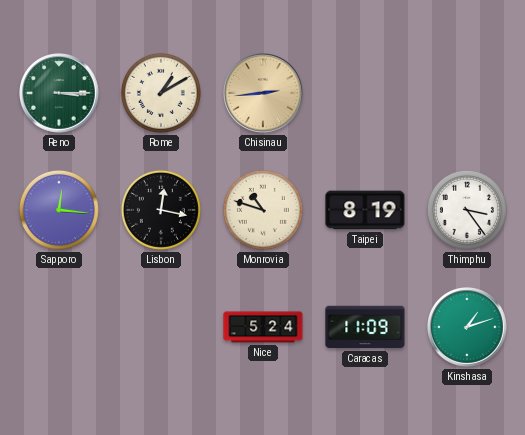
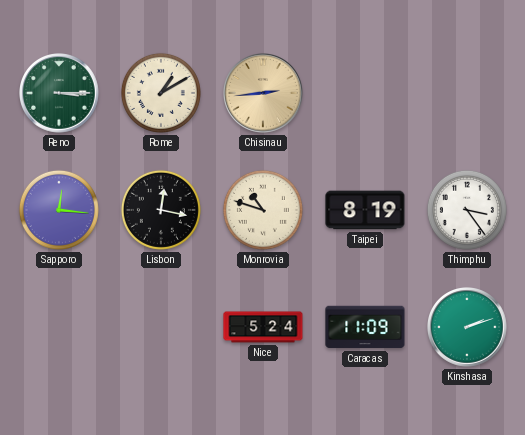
Kinshasa: 1:12 -> 2:12
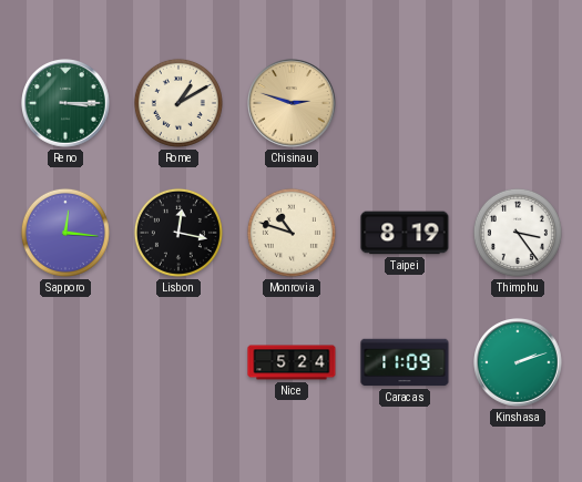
Chisinau: 2:44 -> 2:48
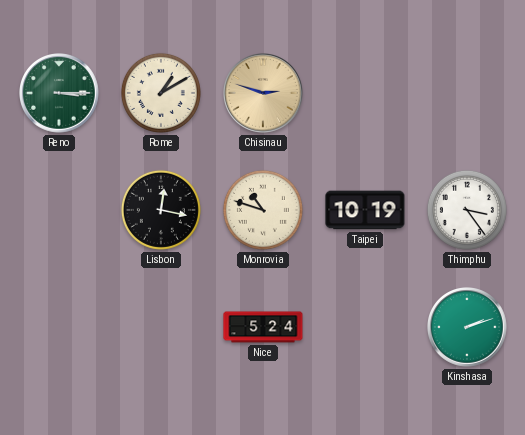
Sapporo: 12:16 -> none
Taipei: 8:19 -> 10:19
Caracas: 11:09 -> none
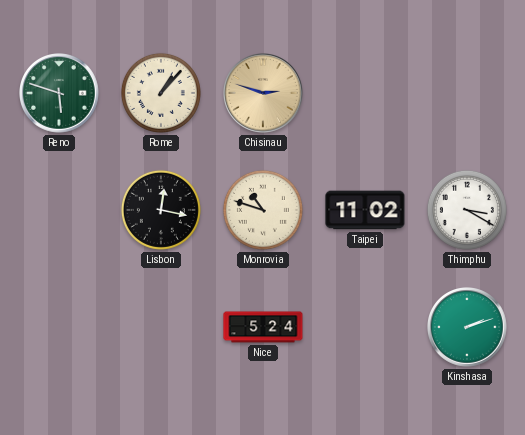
Reno: 3:15 -> 5:48
Rome: 1:10 -> 1:07
Taipei: 10:19 -> 11:02
Thimphu: 3:24 -> 3:20
